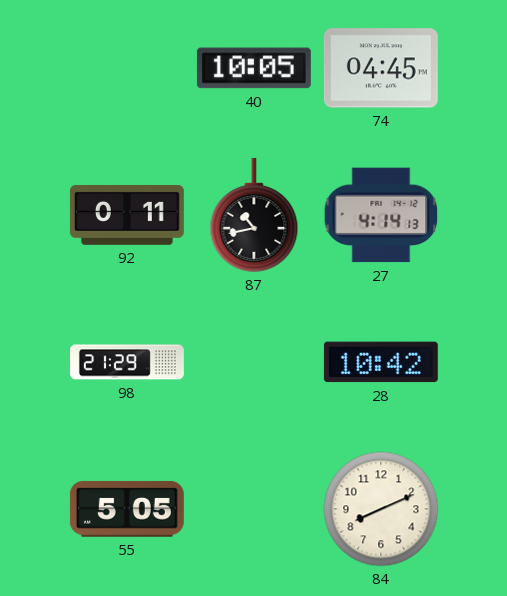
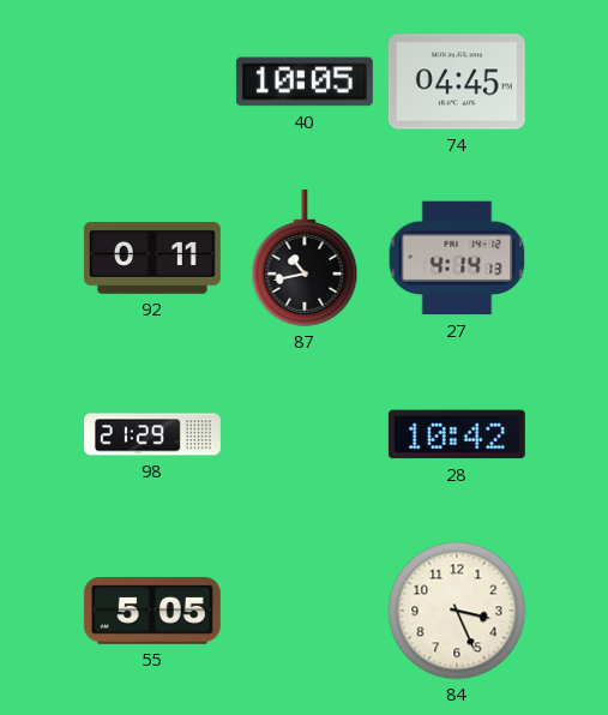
84: 8:11 -> 3:26
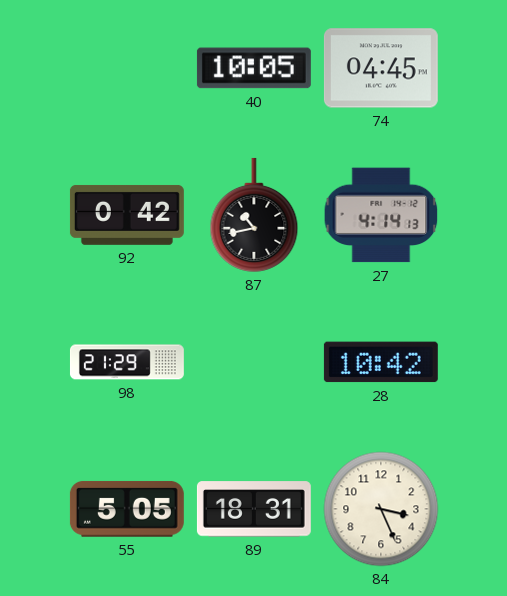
92: 0:11 -> 0:42
89: none -> 18:31
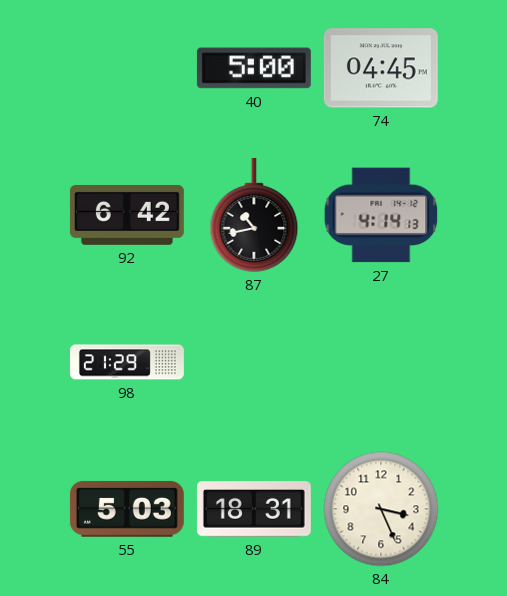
40: 10:05 -> 5:00
92: 0:42 -> 6:42
28: 10:42 -> none
55: 5:05 -> 5:03
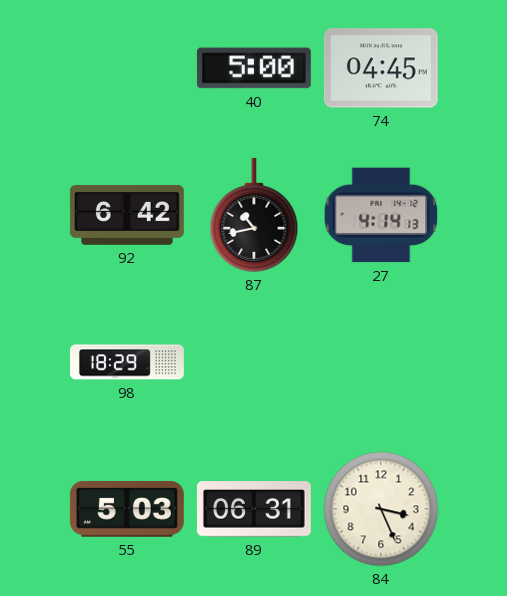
98: 21:29 -> 18:29
89: 18:31 -> 06:31
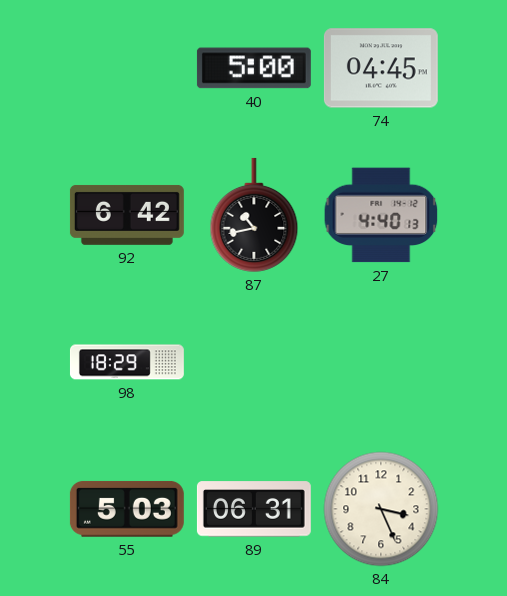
27: 4:14 -> 4:40
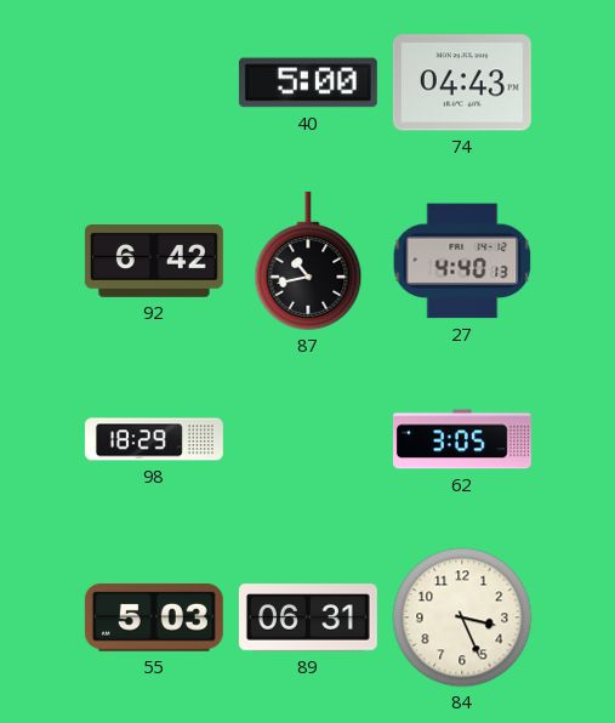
74: 04:45 -> 04:43
62: none -> 3:05
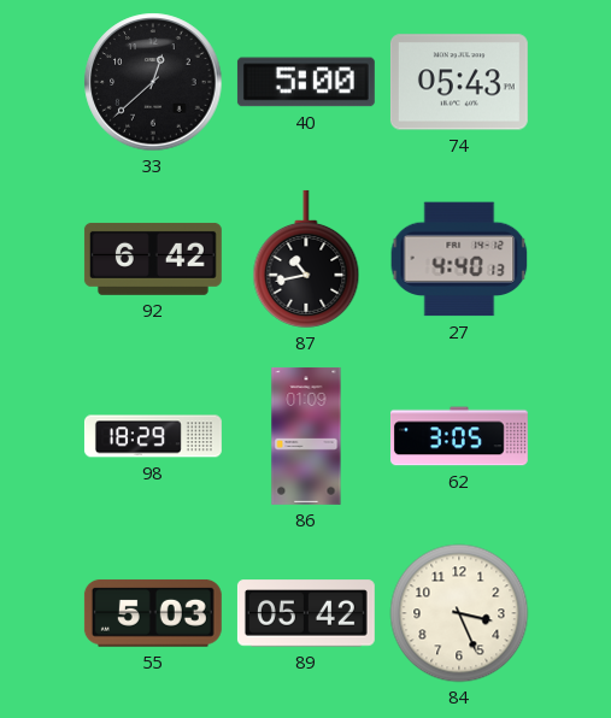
33: none -> 12:38
74: 04:43 -> 05:43
86: none -> 01:09
89: 06:31 -> 05:42
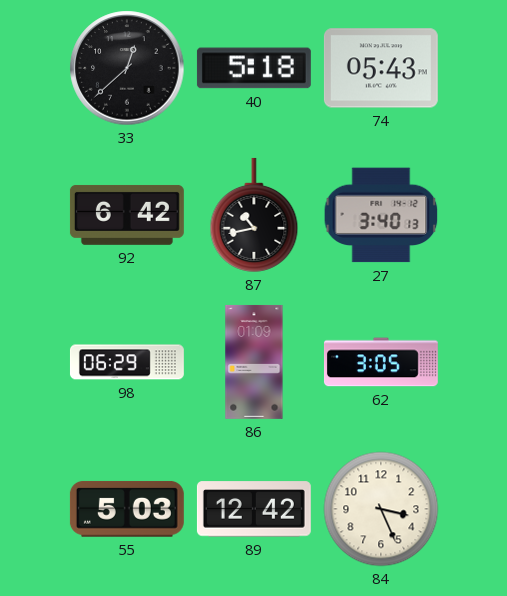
40: 5:00 -> 5:18
27: 4:40 -> 3:40
98: 18:29 -> 06:29
89: 05:42 -> 12:42
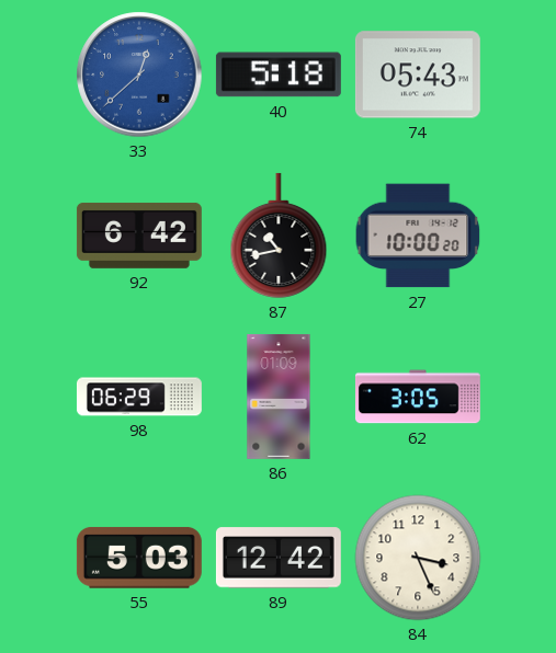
33 dial: black -> blue
27: 3:40 -> 10:00
